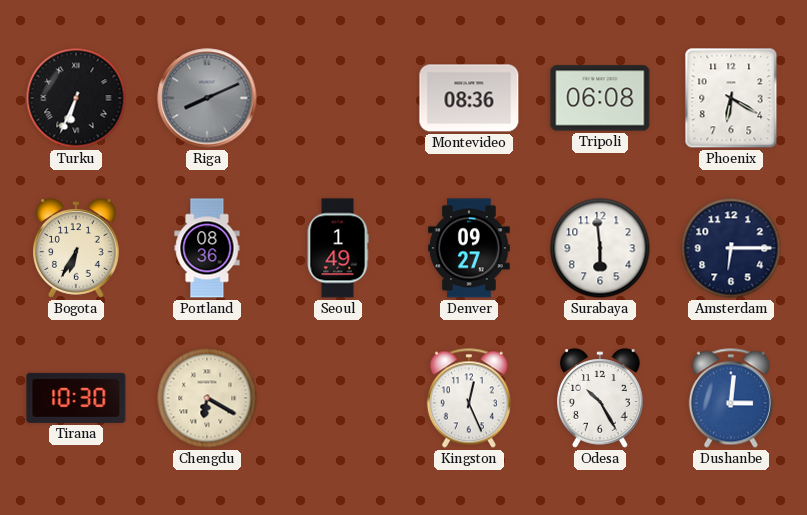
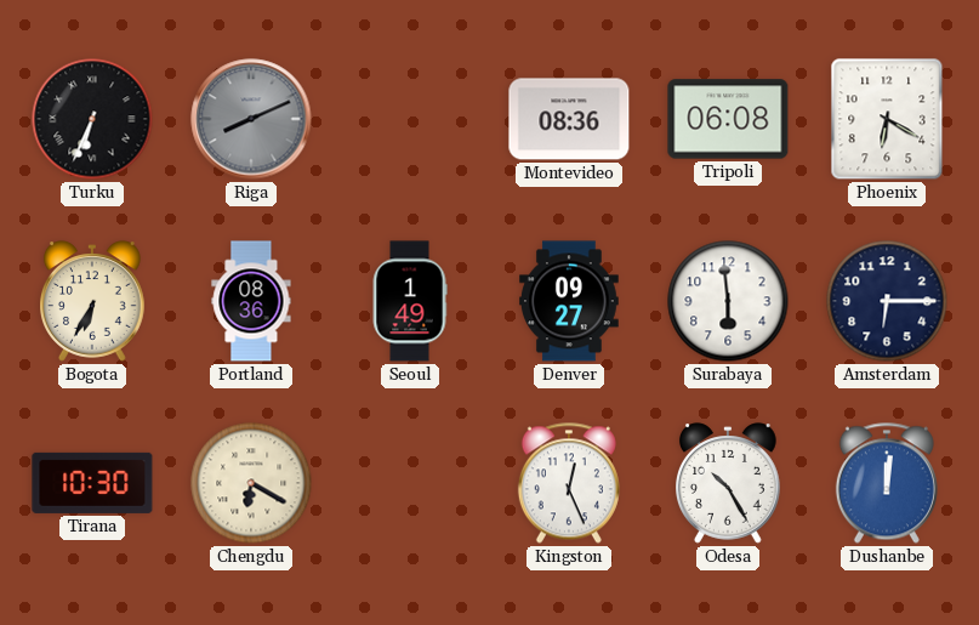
Dushanbe: 3:01 -> 12:01
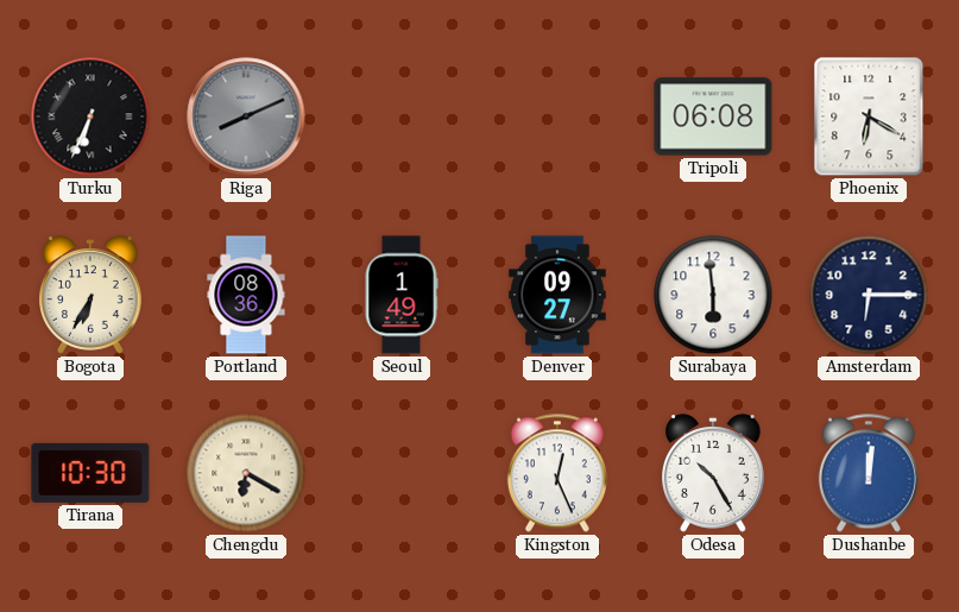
Montevideo: 08:36 -> none
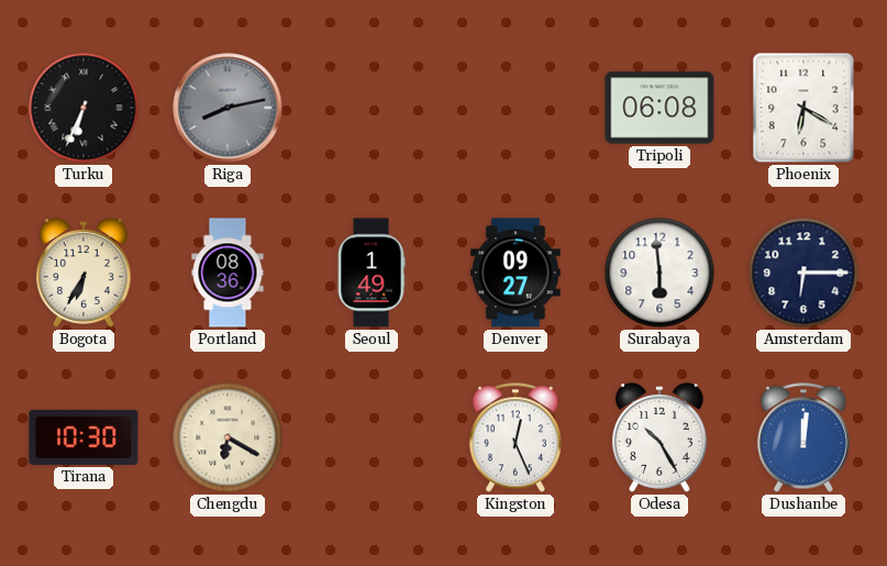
Riga: 8:11 -> 8:13
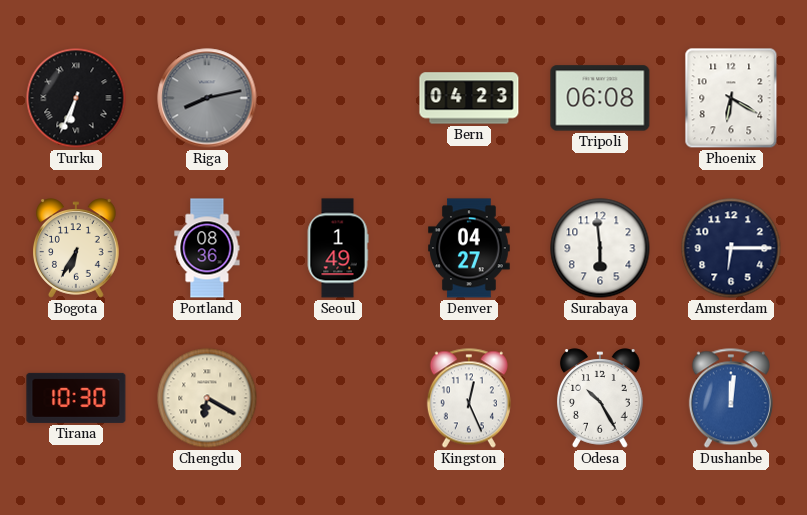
Bern: none -> 04:23
Denver: 09:27 -> 04:27
